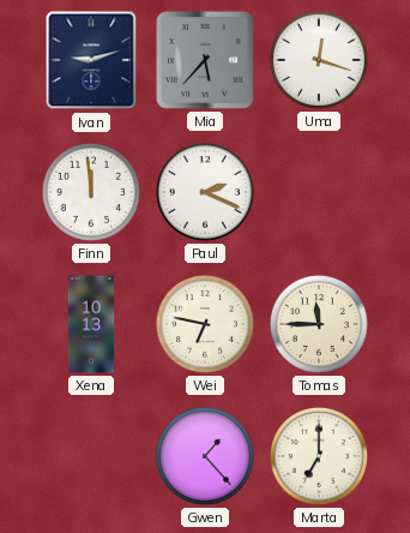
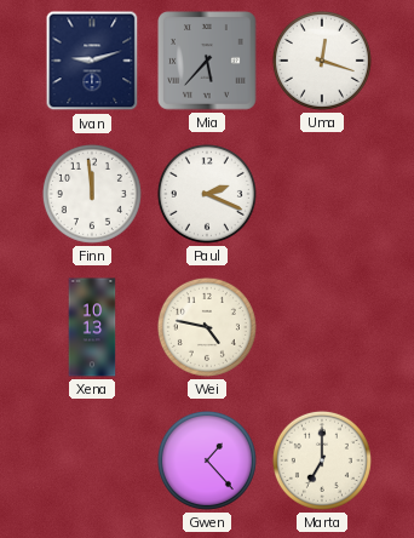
Wei: 6:47 -> 4:47
Tomas: 11:45 -> none
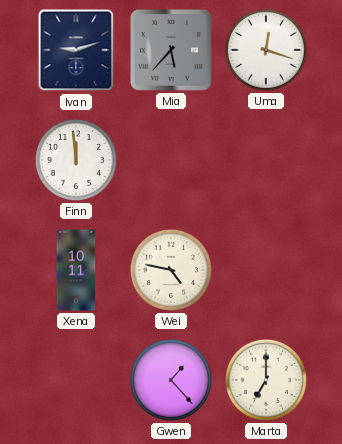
Paul: 2:19 -> none
Xena: 10:13 -> 10:11
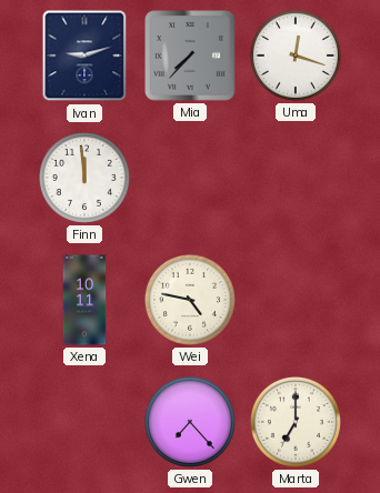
Mia: 5:37 -> 7:37
Gwen: 1:23 -> 7:23
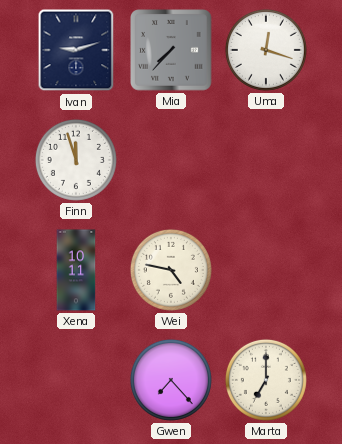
Finn: 11:59 -> 11:57
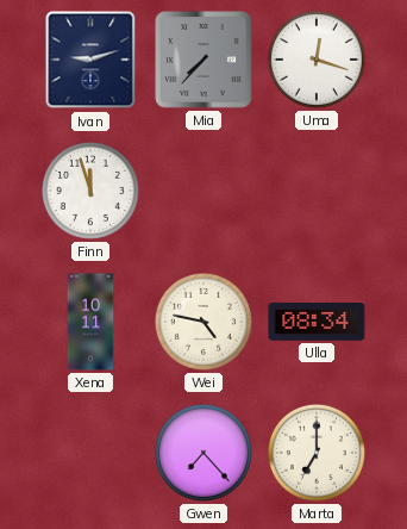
Ulla: none -> 08:34
